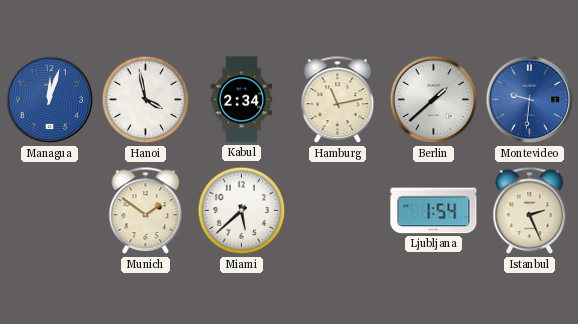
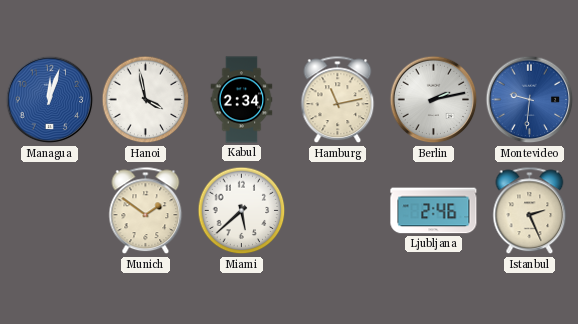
Berlin: 1:38 -> 2:13
Ljubljana: 1:54 -> 2:46
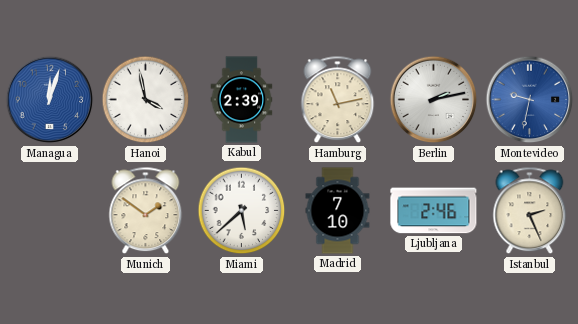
Kabul: 2:34 -> 2:39
Montevideo: 9:31 -> 9:32
Madrid: none -> 7:10
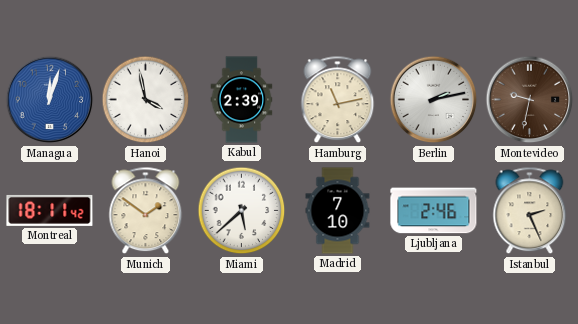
Montevideo dial: blue -> brown
Montreal: none -> 18:11
